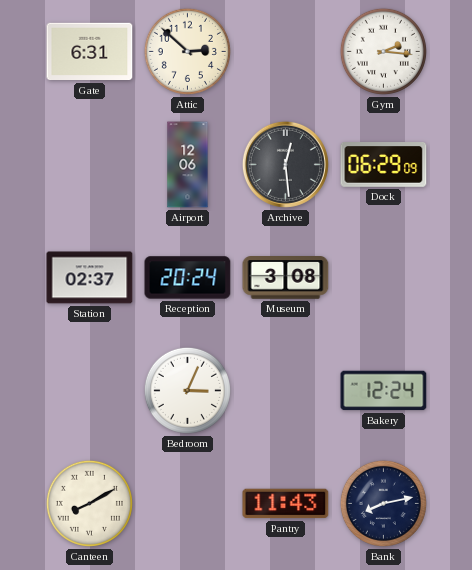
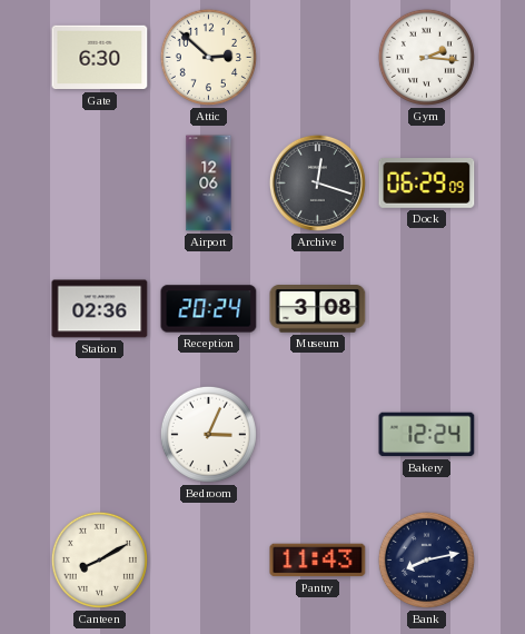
Gate: 6:31 -> 6:30
Archive: 12:29 -> 12:18
Station: 02:37 -> 02:36
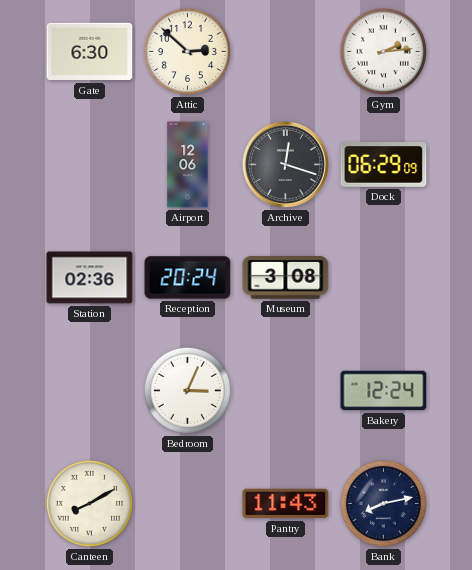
Gym: 2:16 -> 2:14
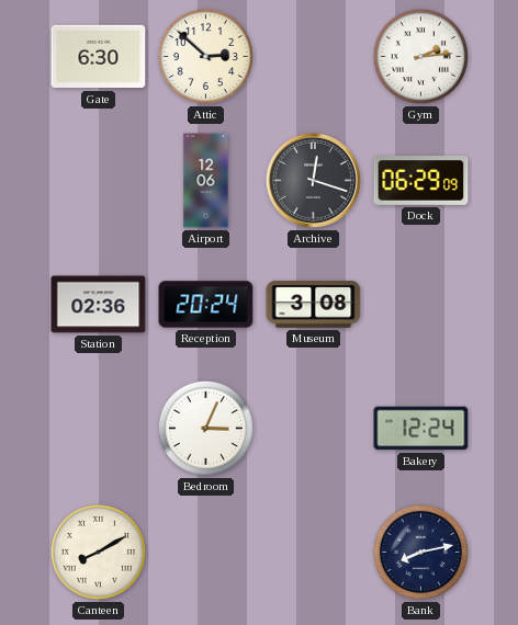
Pantry: 11:43 -> none
